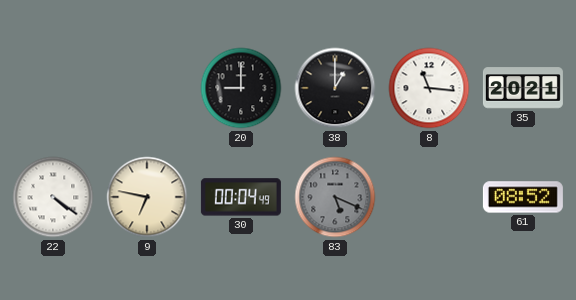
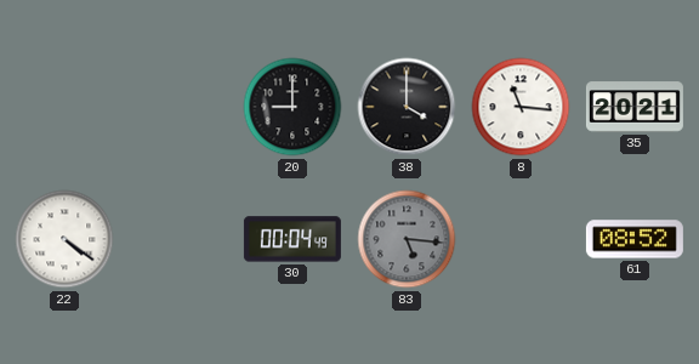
38: 1:00 -> 4:00
9: 6:47 -> none
83: 5:19 -> 5:16
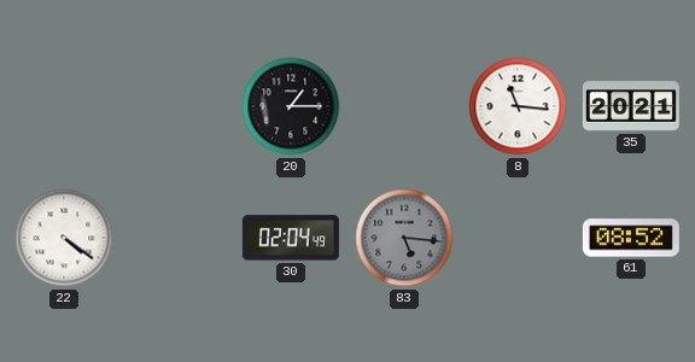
20: 9:00 -> 1:15
38: 4:00 -> none
30: 00:04 -> 02:04
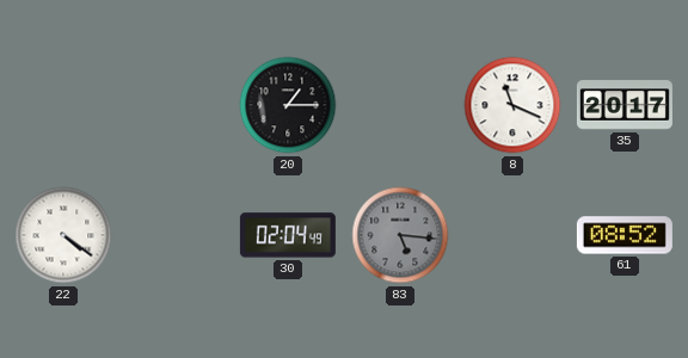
8: 11:16 -> 11:19
35: 20:21 -> 20:17
